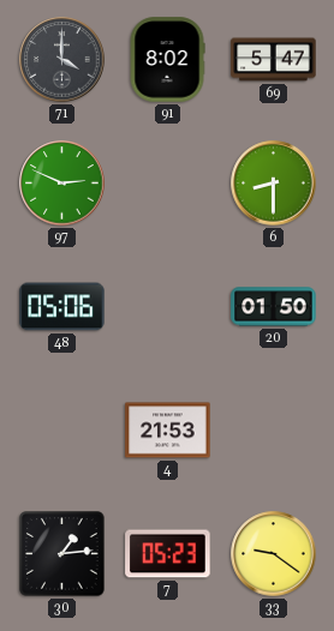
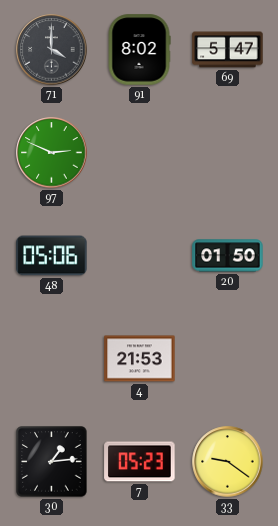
6: 8:30 -> none
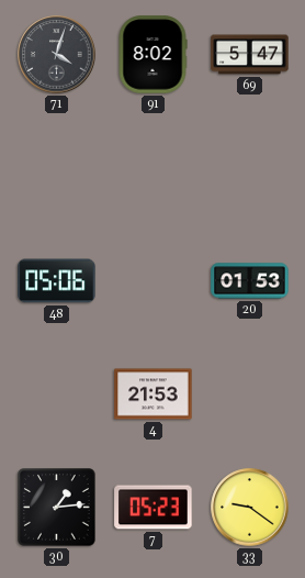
71: 4:00 -> 4:03
97: 2:49 -> none
20: 01:50 -> 01:53
